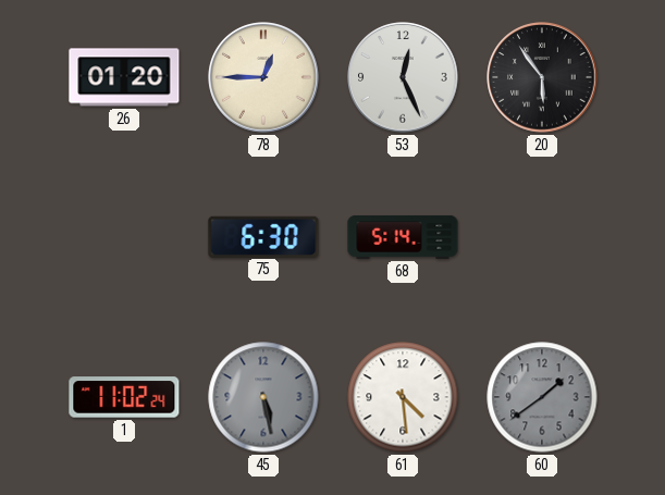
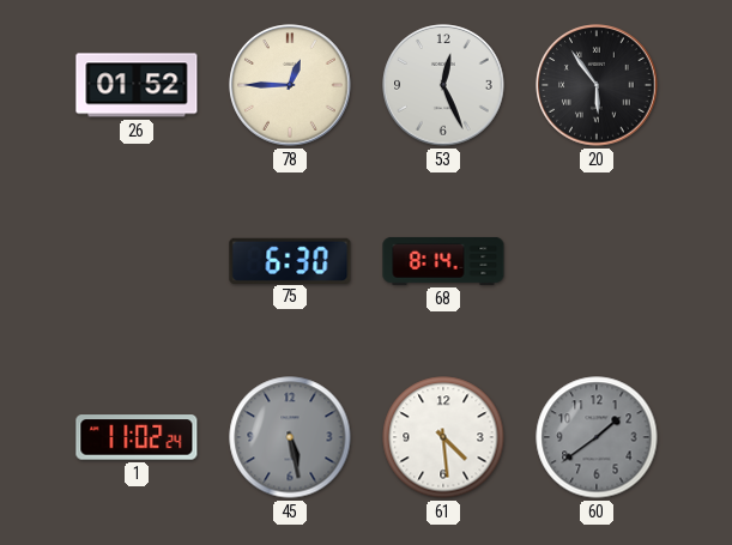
26: 01:20 -> 01:52
68: 5:14 -> 8:14
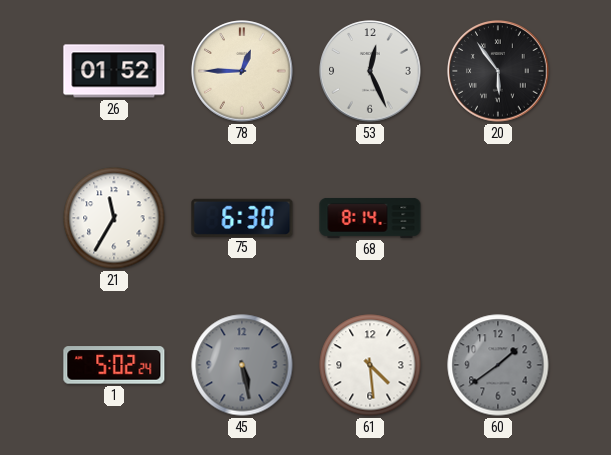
21: none -> 11:35
1: 11:02 -> 5:02
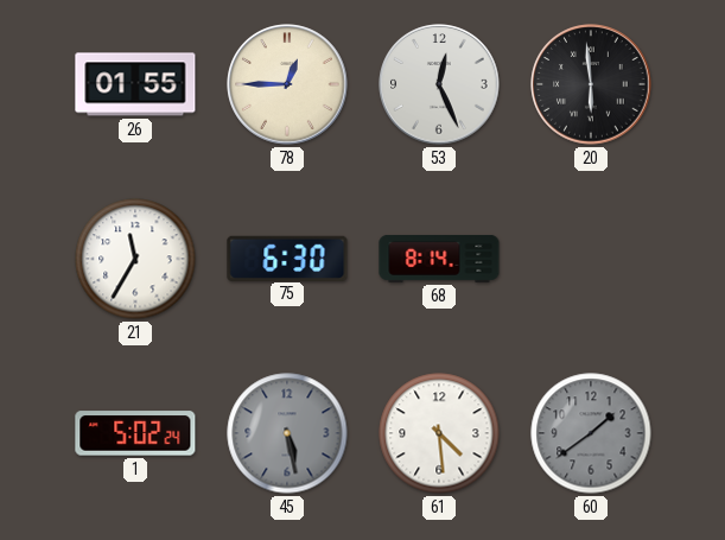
26: 01:52 -> 01:55
20: 5:54 -> 5:59
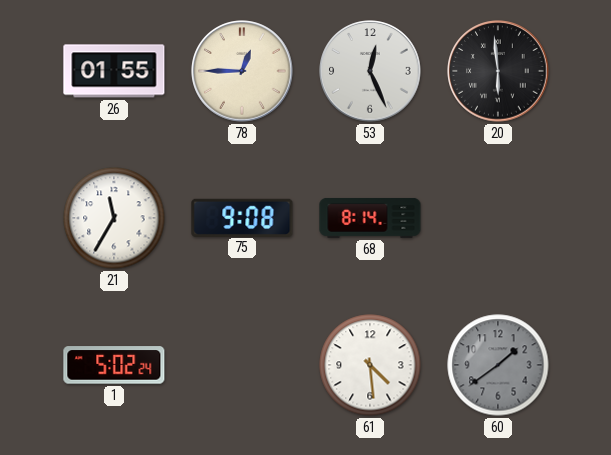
75: 6:30 -> 9:08
45: 5:28 -> none
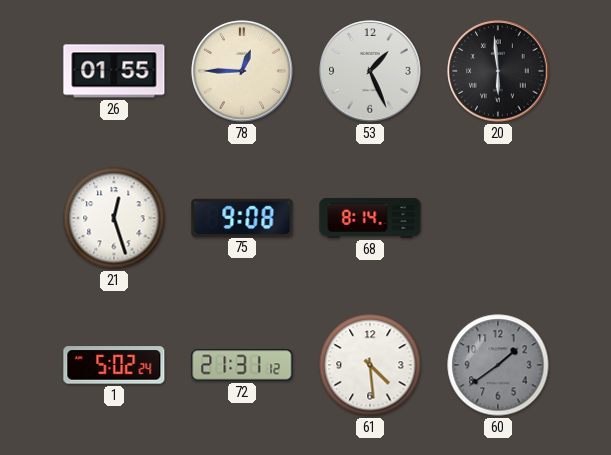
53: 12:26 -> 1:26
21: 11:35 -> 12:27
72: none -> 21:31
